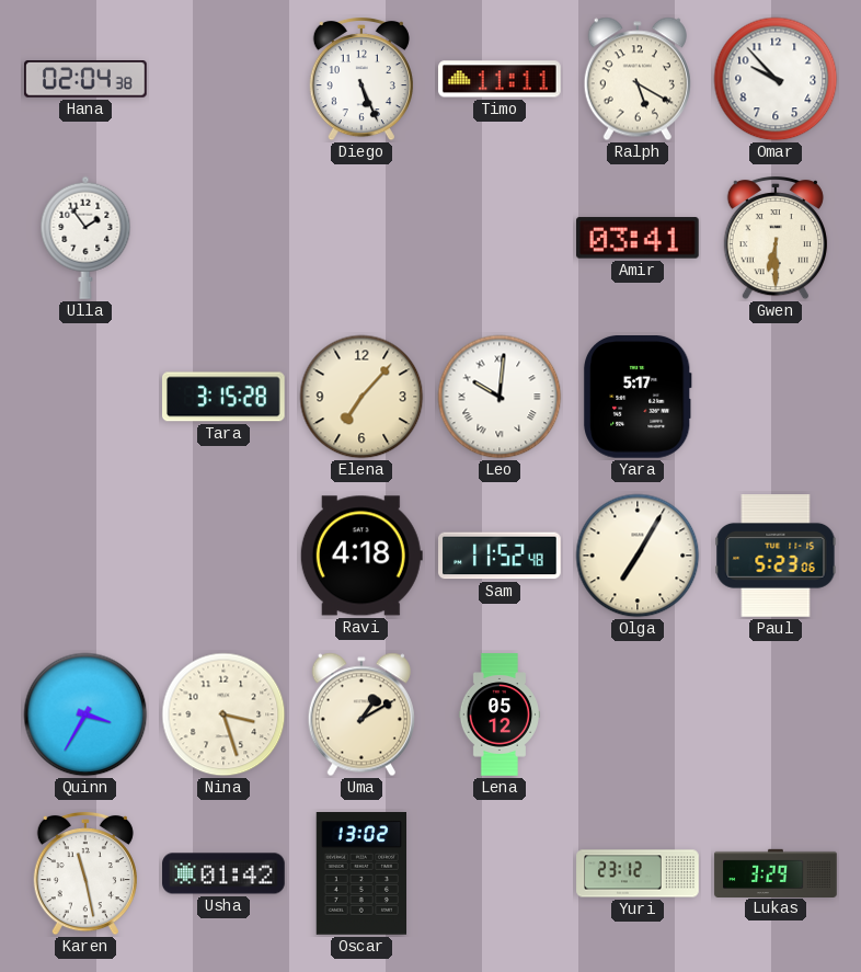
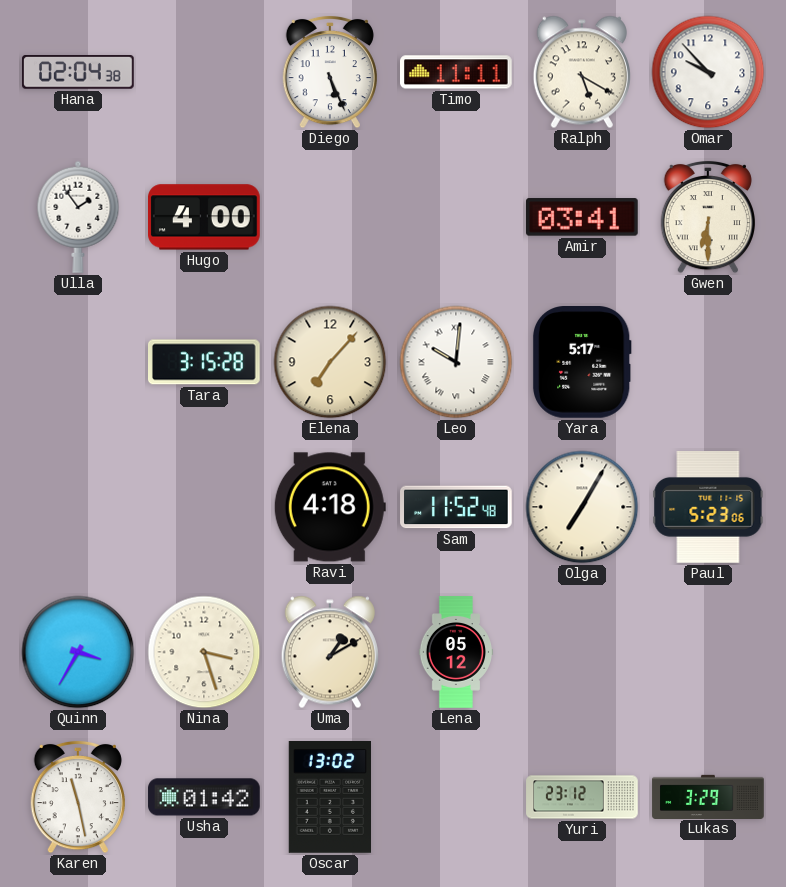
Hugo: none -> 4:00
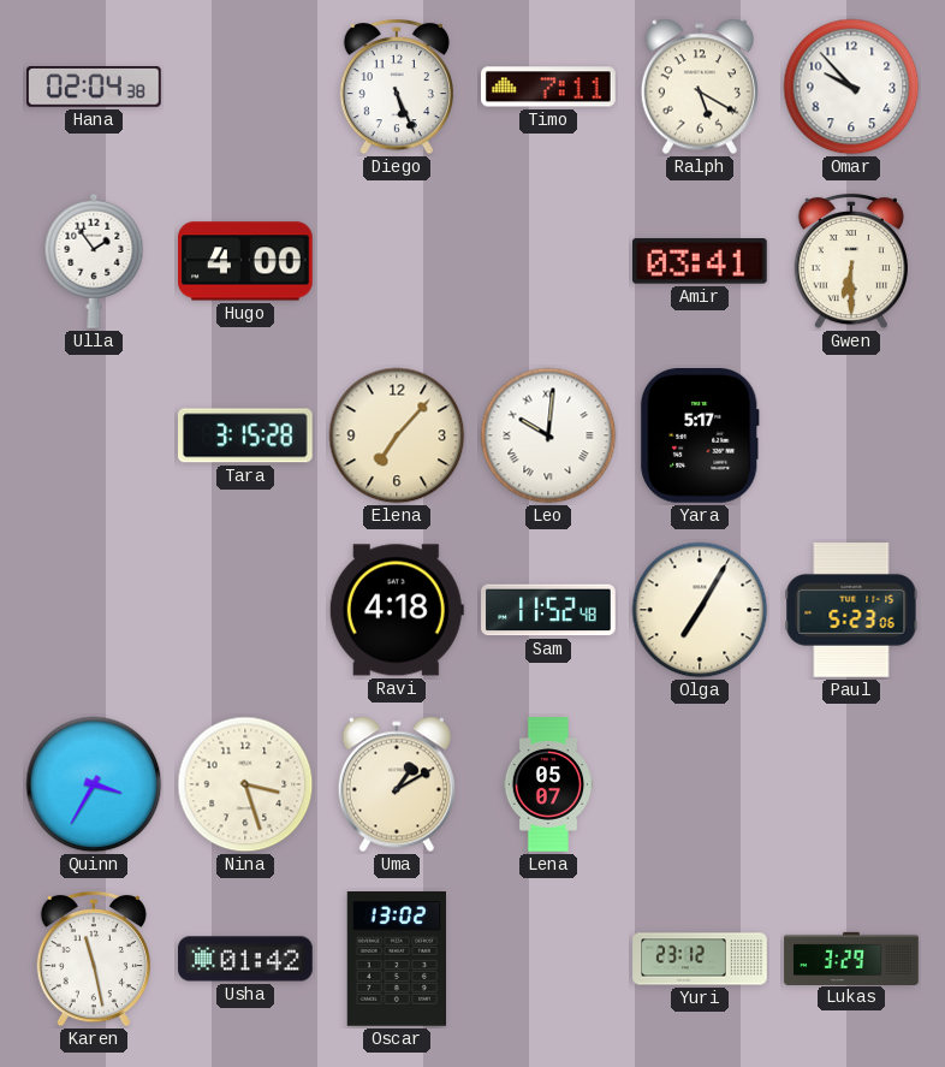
Timo: 11:11 -> 7:11
Lena: 05:12 -> 05:07
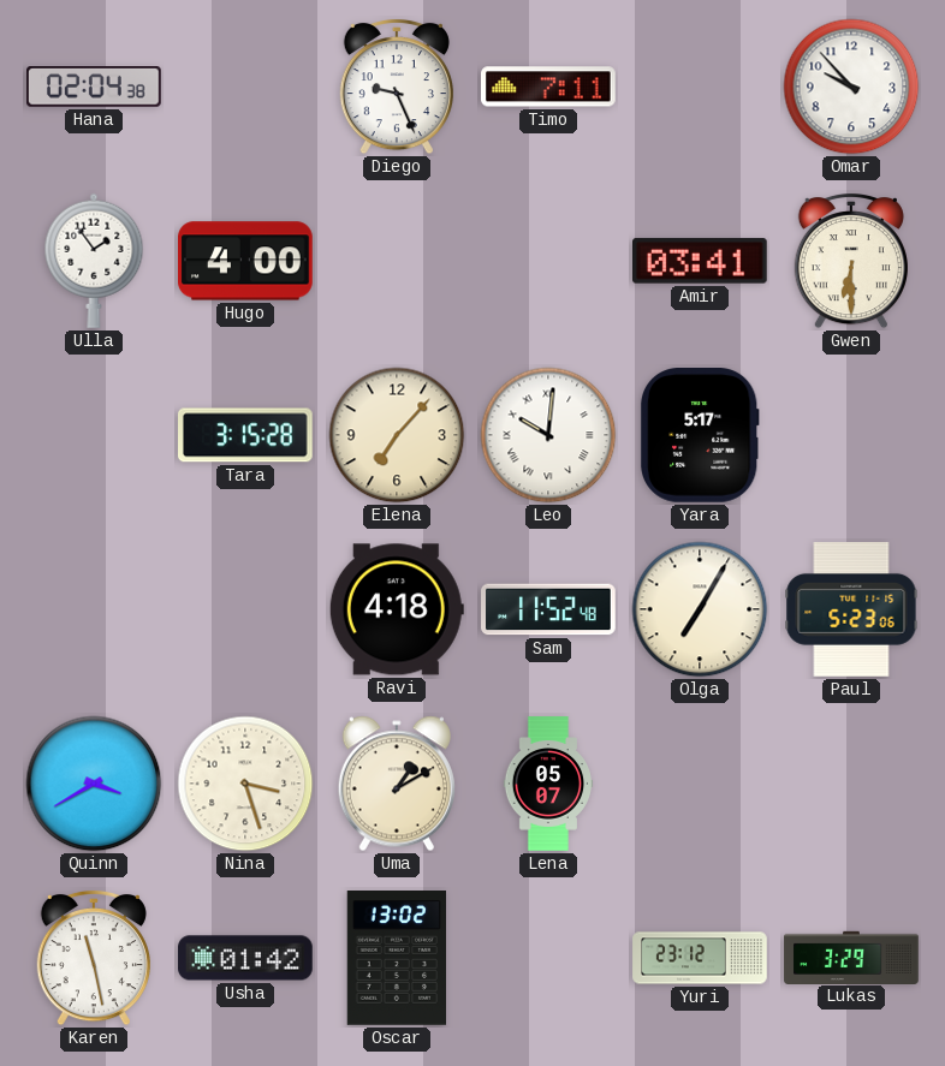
Diego: 5:26 -> 9:26
Ralph: 5:20 -> none
Quinn: 3:35 -> 3:40
